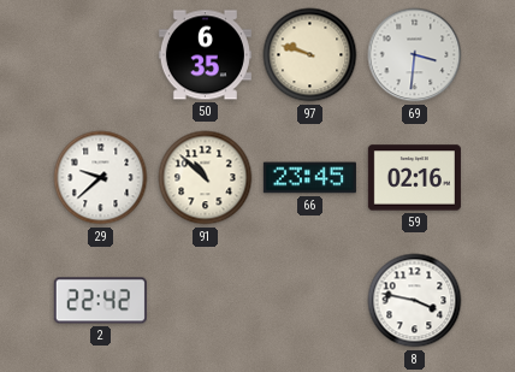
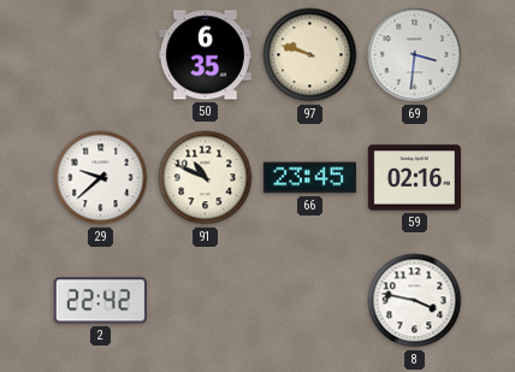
91: 10:52 -> 10:49
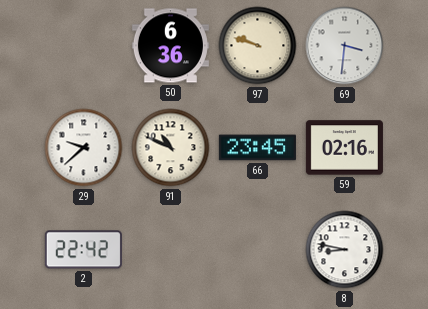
50: 6:35 -> 6:36
8: 3:47 -> 8:47
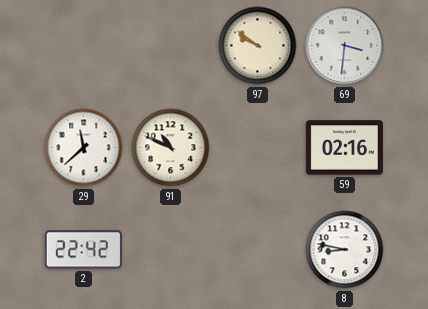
50: 6:36 -> none
97: 9:48 -> 9:51
29: 9:38 -> 11:38
66: 23:45 -> none
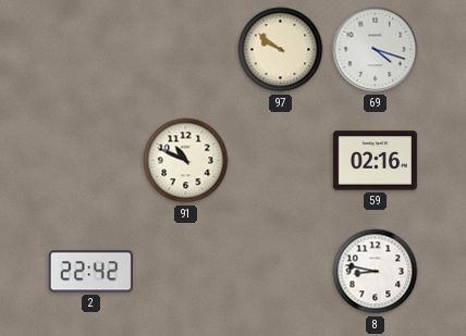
69: 3:31 -> 4:18
29: 11:38 -> none
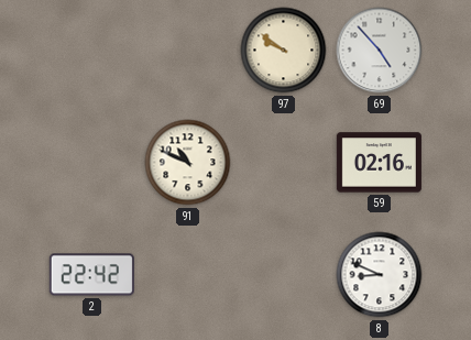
69: 4:18 -> 4:53
8: 8:47 -> 8:49
